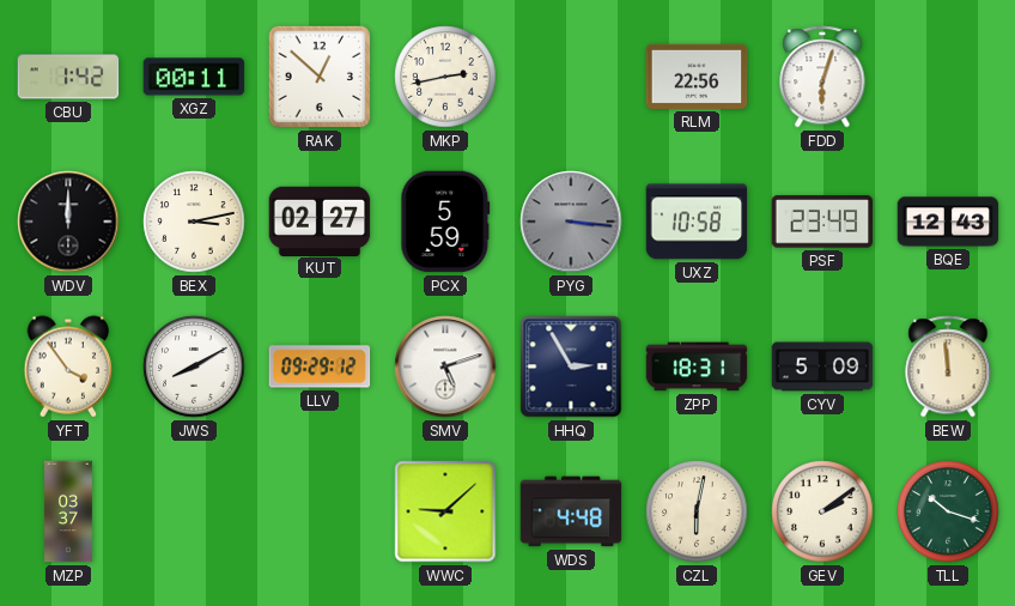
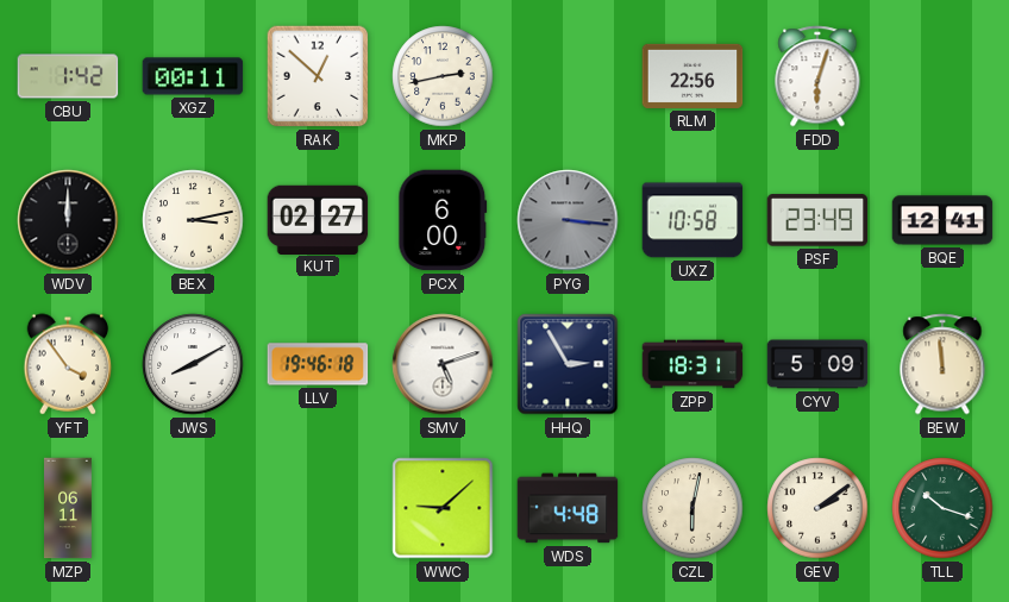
PCX: 5:59 -> 6:00
BQE: 12:43 -> 12:41
LLV: 09:29 -> 19:46
MZP: 03:37 -> 06:11
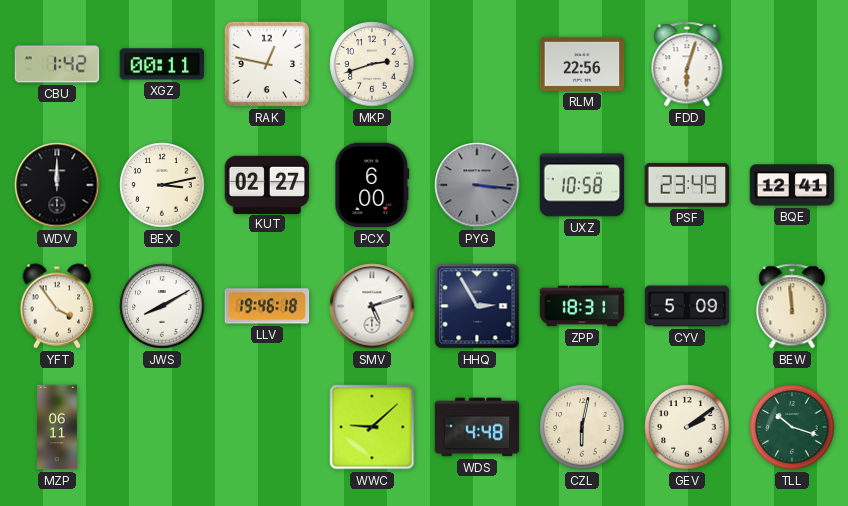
RAK: 12:52 -> 12:47
MKP: 2:43 -> 2:42
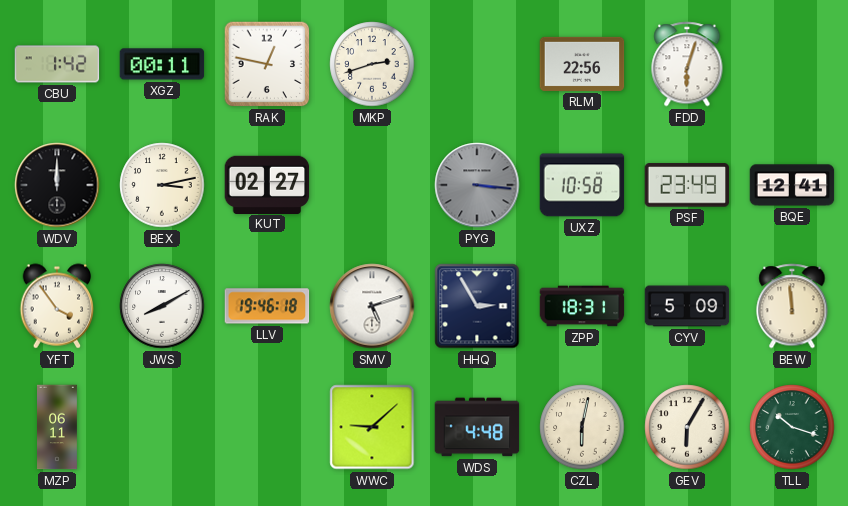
PCX: 6:00 -> none
GEV: 2:09 -> 6:05
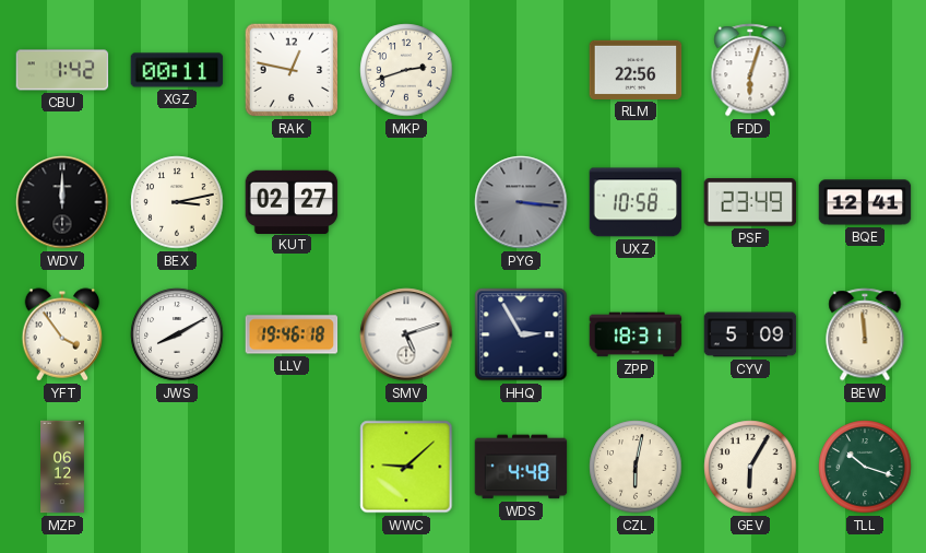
MZP: 06:11 -> 06:12
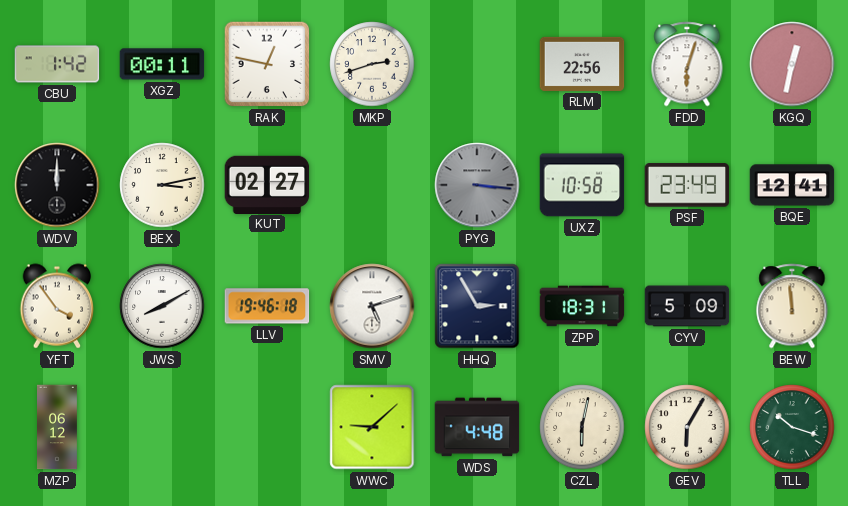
KGQ: none -> 12:32
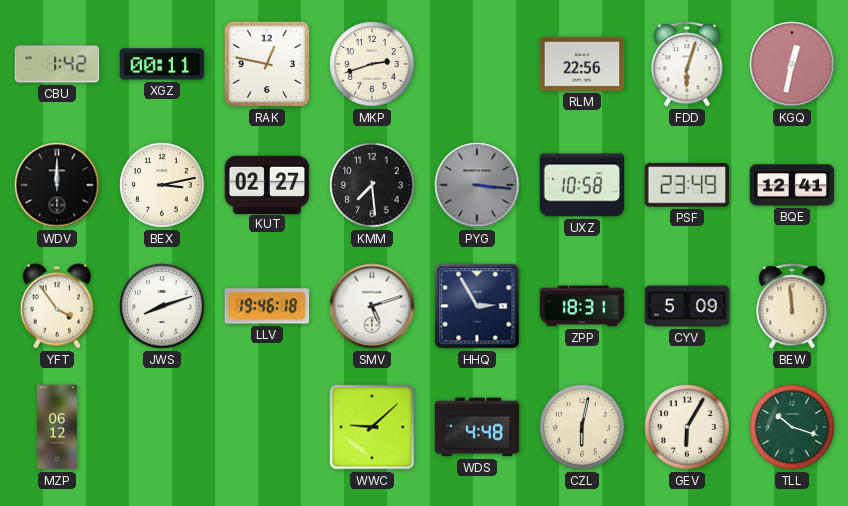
KMM: none -> 7:29
JWS: 8:10 -> 8:12
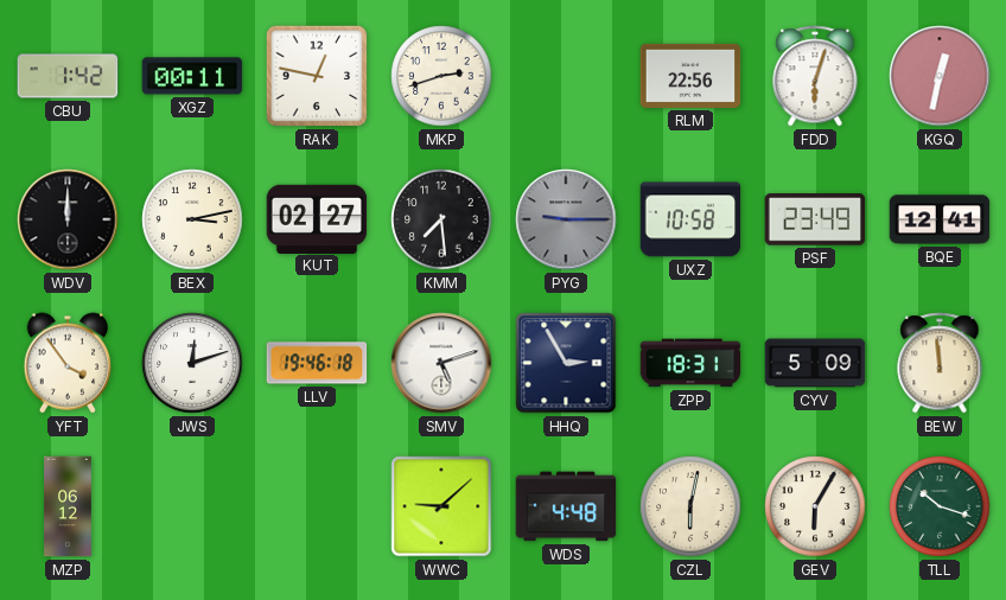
PYG: 3:16 -> 9:15
JWS: 8:12 -> 12:12
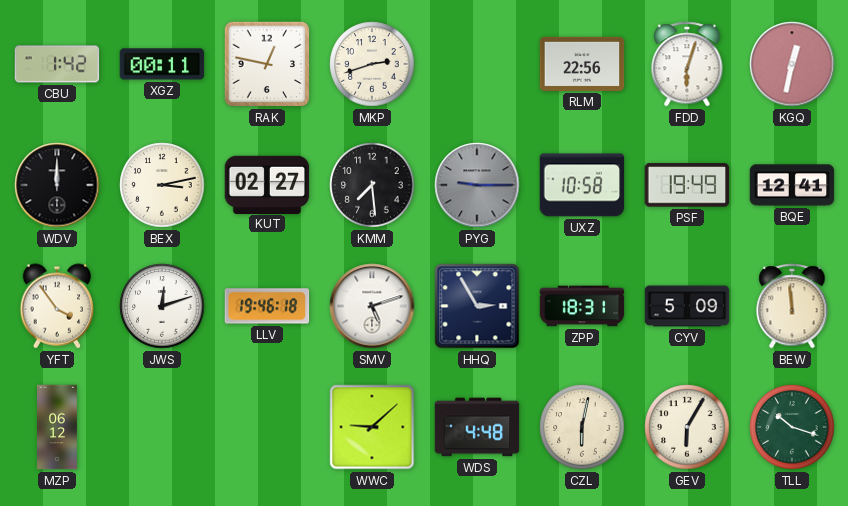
PSF: 23:49 -> 19:49
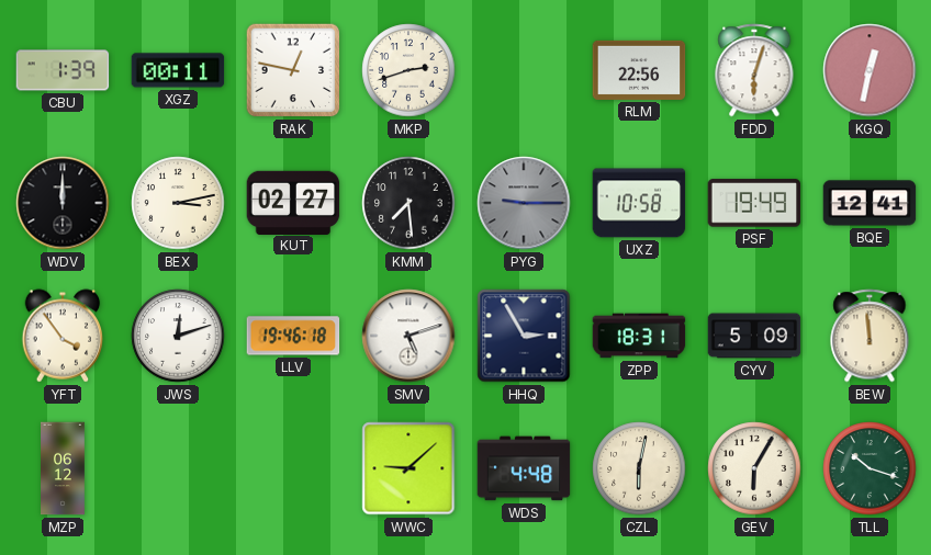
CBU: 1:42 -> 1:39
